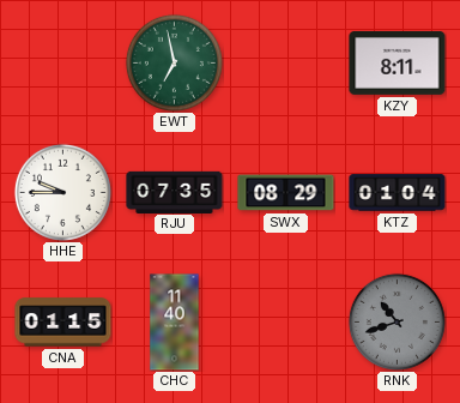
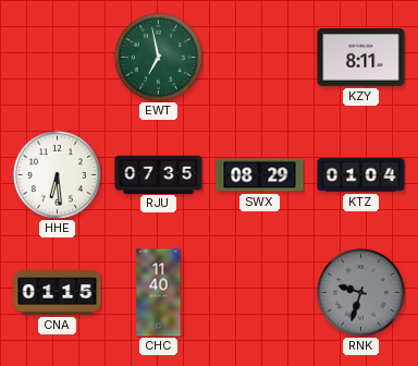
HHE: 9:45 -> 6:29
RNK: 10:42 -> 9:33
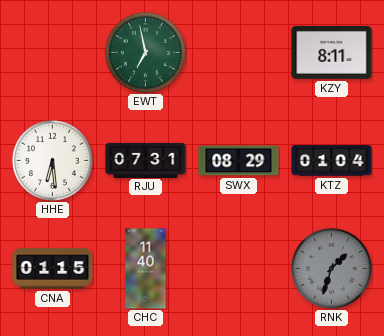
RJU: 07:35 -> 07:31
RNK: 9:33 -> 1:33
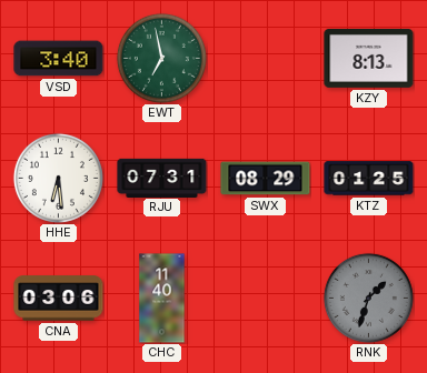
VSD: none -> 3:40
KZY: 8:11 -> 8:13
KTZ: 01:04 -> 01:25
CNA: 01:15 -> 03:06
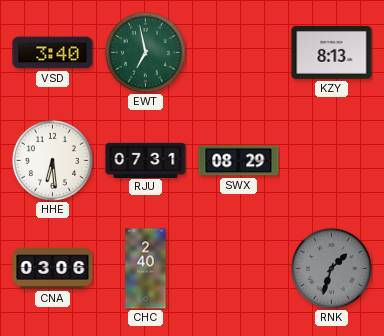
KTZ: 01:25 -> none
CHC: 11:40 -> 2:40
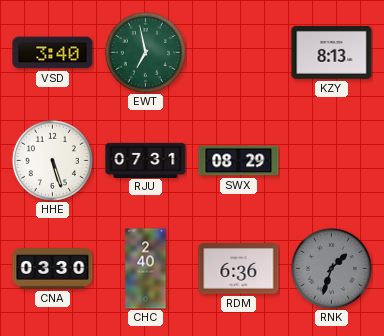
HHE: 6:29 -> 5:27
CNA: 03:06 -> 03:30
RDM: none -> 6:36
